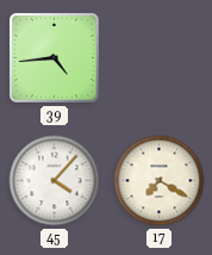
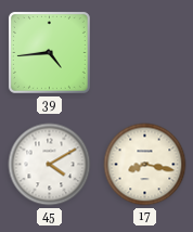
45: 4:07 -> 4:10
17: 7:20 -> 8:17
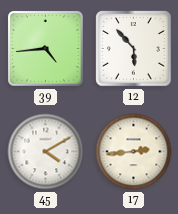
12: none -> 5:53
17: 8:17 -> 2:44
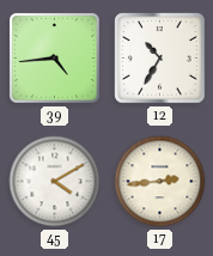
12: 5:53 -> 10:35
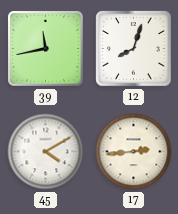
39: 4:44 -> 11:43
12: 10:35 -> 8:03
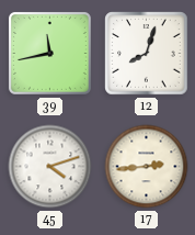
45: 4:10 -> 4:12
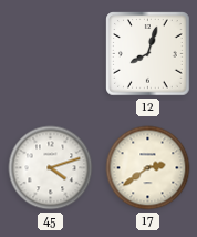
39: 11:43 -> none
17: 2:44 -> 2:39
